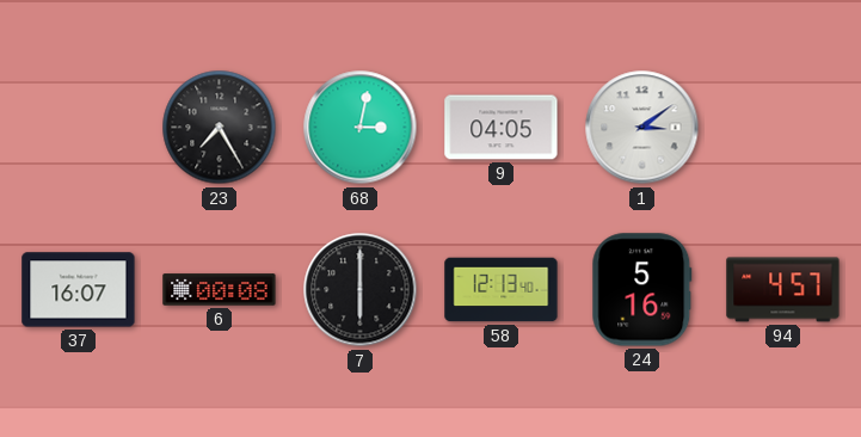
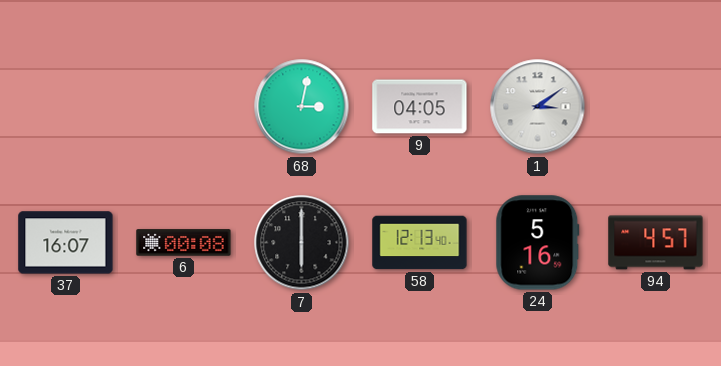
23: 7:25 -> none
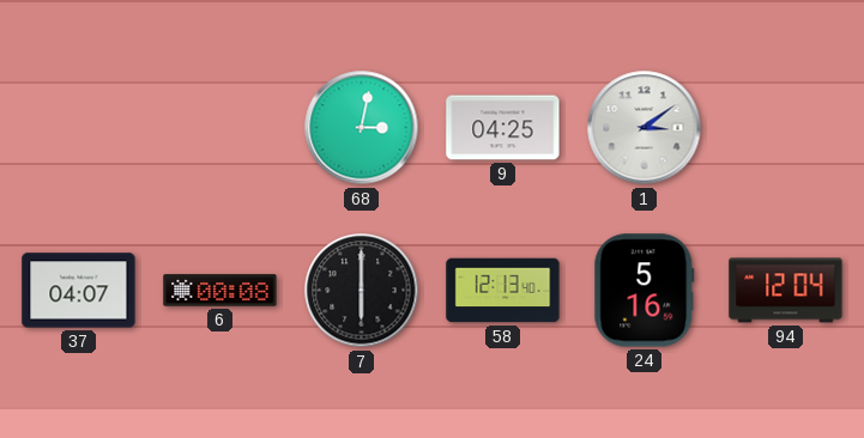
9: 04:05 -> 04:25
37: 16:07 -> 04:07
94: 4:57 -> 12:04
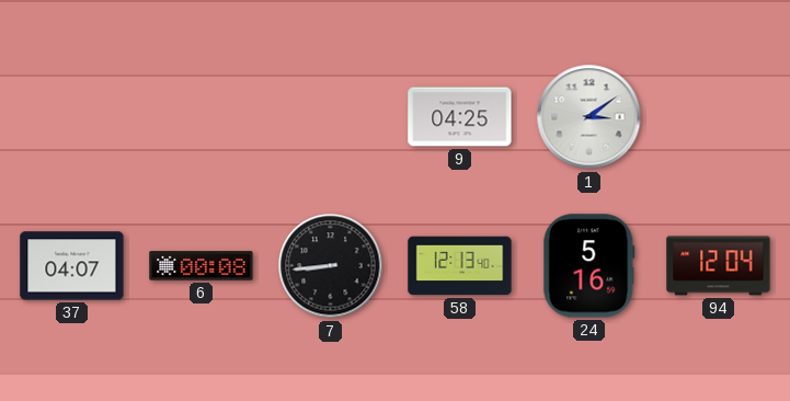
68: 3:02 -> none
7: 6:00 -> 8:44
